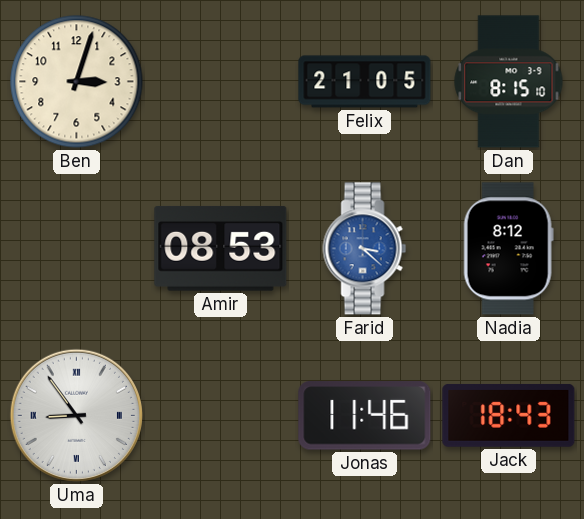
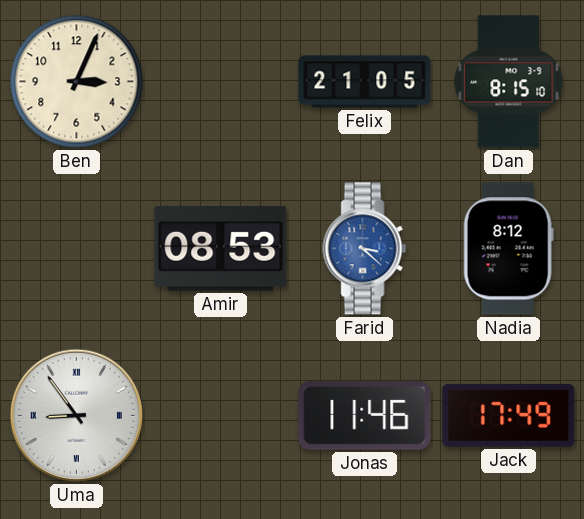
Ben: 3:03 -> 3:04
Jack: 18:43 -> 17:49
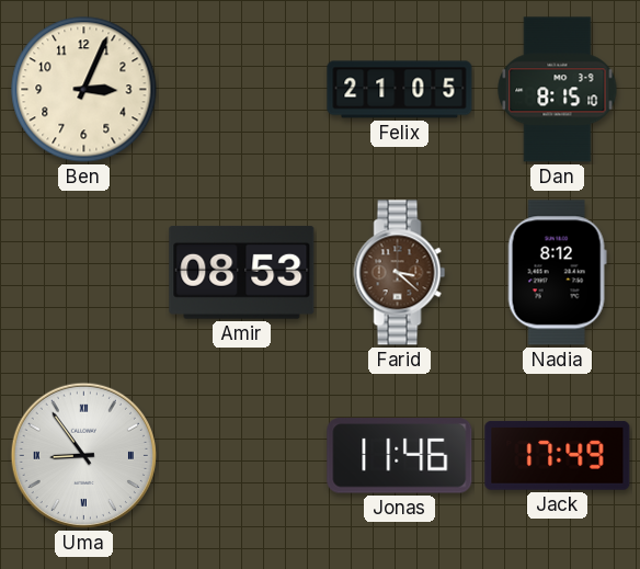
Farid dial: blue -> brown
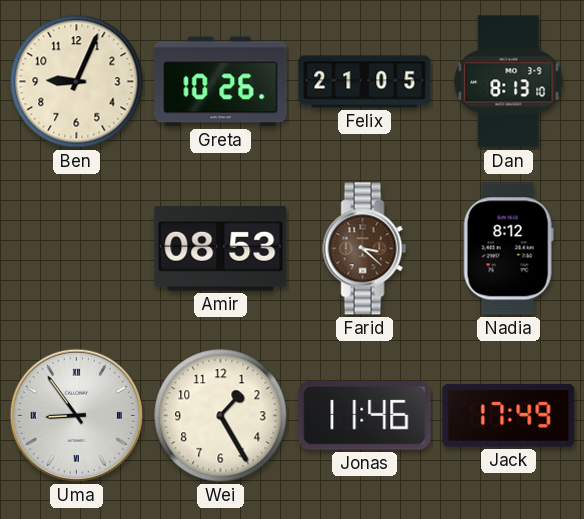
Ben: 3:04 -> 9:04
Greta: none -> 10:26
Dan: 8:15 -> 8:13
Wei: none -> 1:25
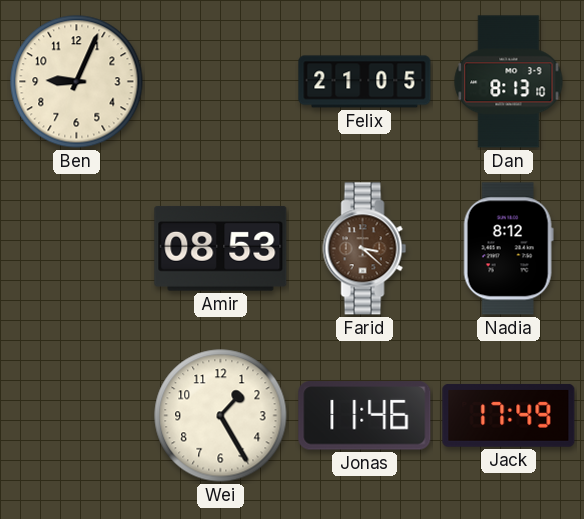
Greta: 10:26 -> none
Uma: 8:54 -> none
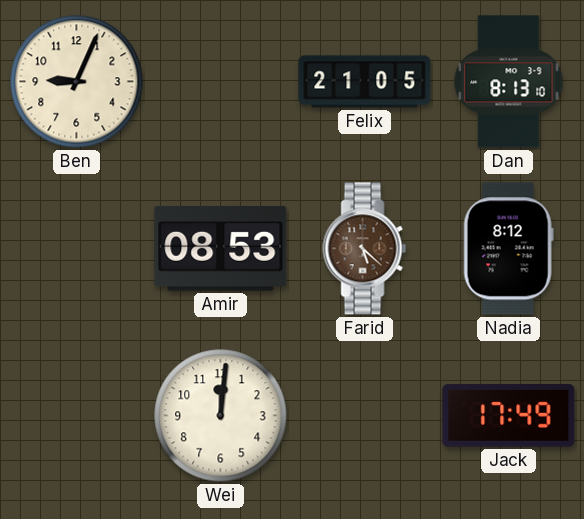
Farid: 3:22 -> 5:22
Wei: 1:25 -> 12:01
Jonas: 11:46 -> none
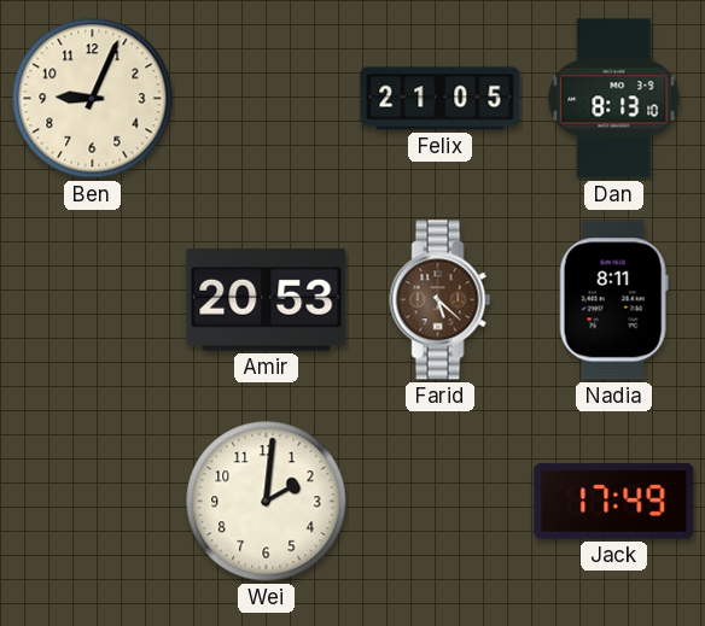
Amir: 08:53 -> 20:53
Nadia: 8:12 -> 8:11
Wei: 12:01 -> 2:01
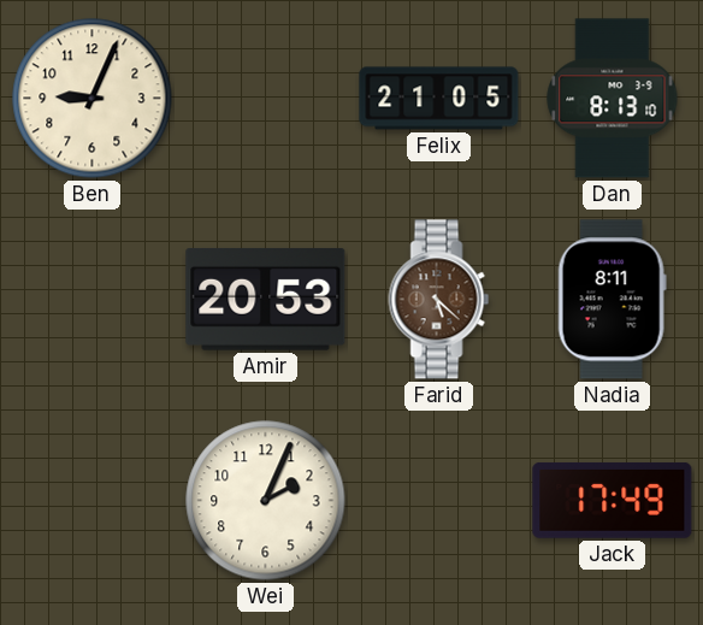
Wei: 2:01 -> 2:04
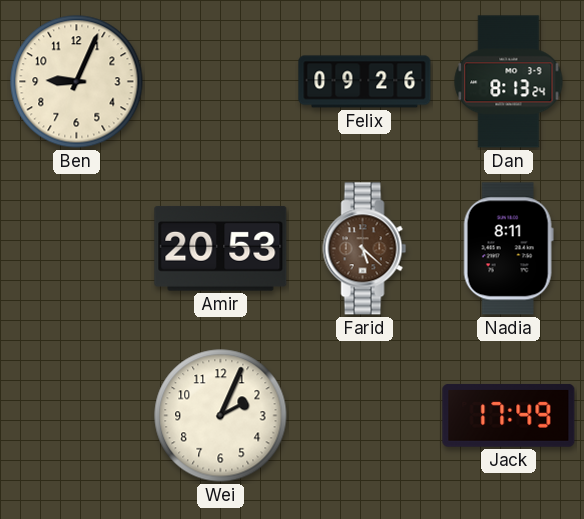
Felix: 21:05 -> 09:26
Dan: 8:13:10 -> 8:13:24
